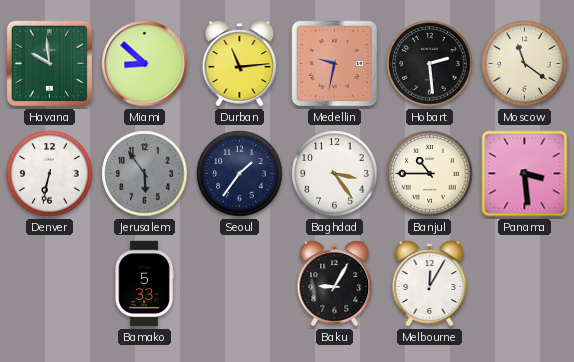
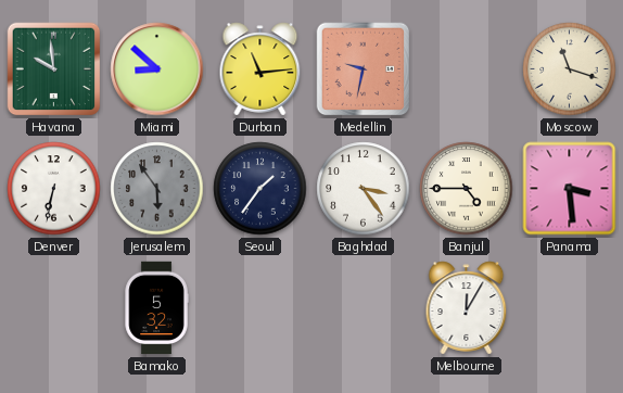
Hobart: 2:29 -> none
Moscow: 11:21 -> 11:18
Banjul: 10:45 -> 4:45
Bamako: 5:33 -> 5:32
Baku: 9:05 -> none
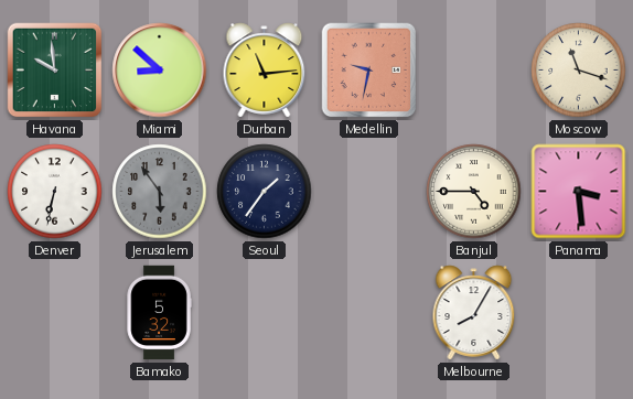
Baghdad: 3:24 -> none
Melbourne: 12:05 -> 8:05
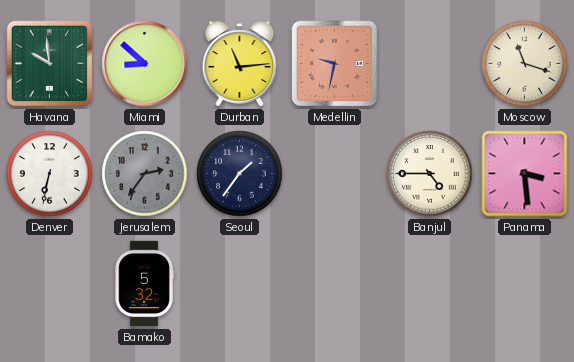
Jerusalem: 5:54 -> 2:36
Melbourne: 8:05 -> none
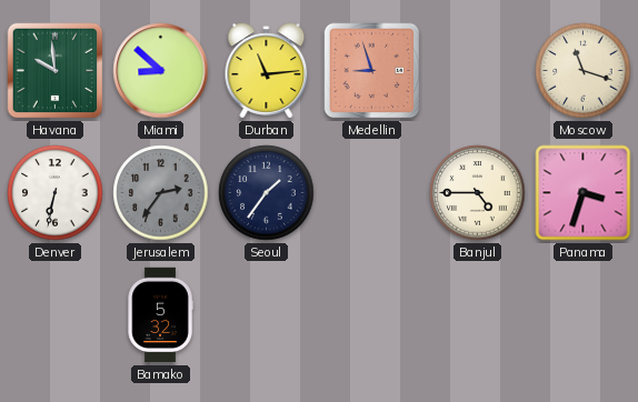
Medellin: 9:32 -> 8:57
Panama: 3:29 -> 3:33
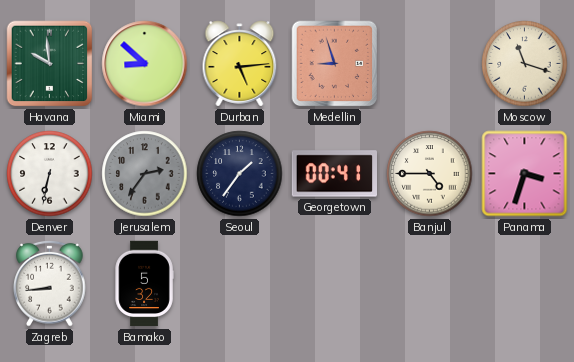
Durban: 11:14 -> 5:14
Georgetown: none -> 00:41
Zagreb: none -> 8:44
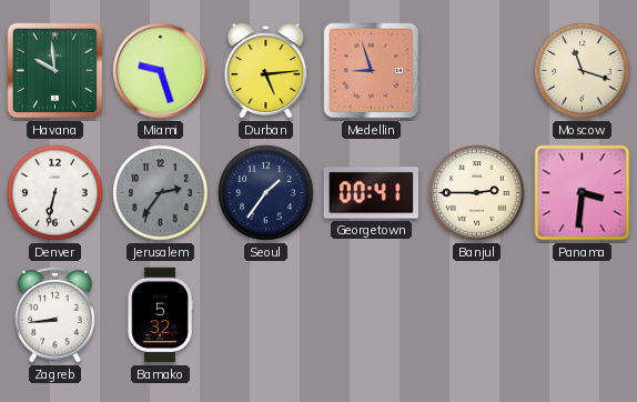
Miami: 8:52 -> 9:27
Banjul: 4:45 -> 2:45
Panama: 3:33 -> 3:31
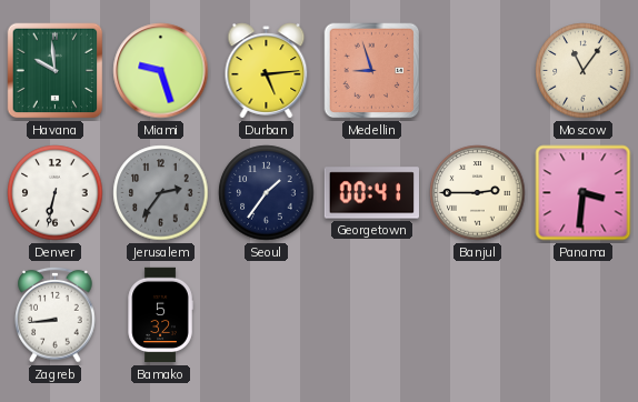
Moscow: 11:18 -> 11:06
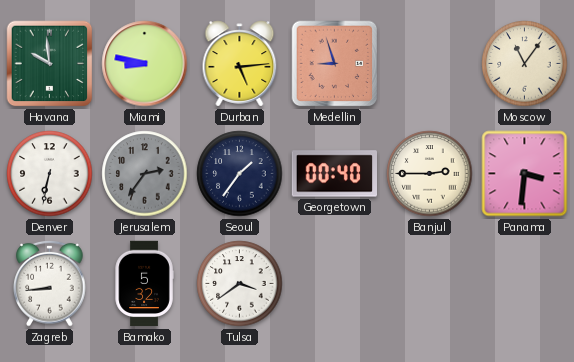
Miami: 9:27 -> 8:47
Georgetown: 00:41 -> 00:40
Tulsa: none -> 3:39
